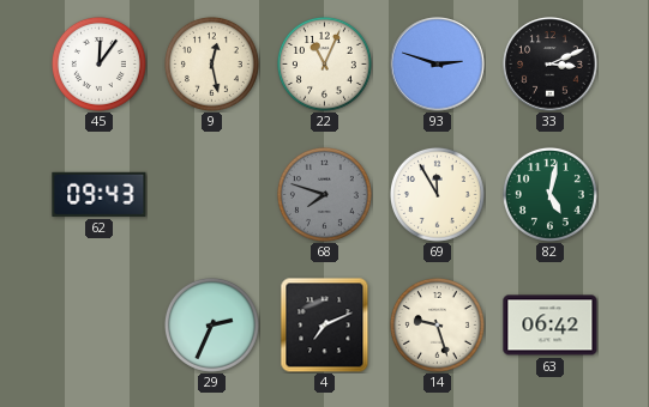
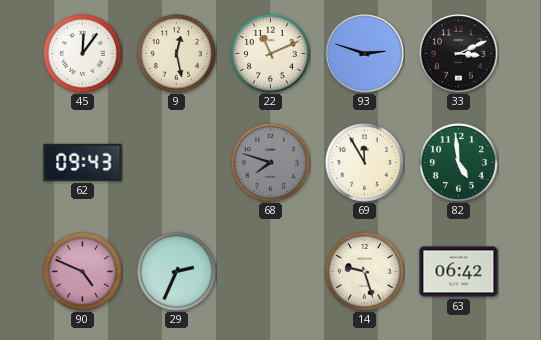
22: 11:04 -> 11:11
82: 5:02 -> 4:59
90: none -> 4:49
4: 7:11 -> none
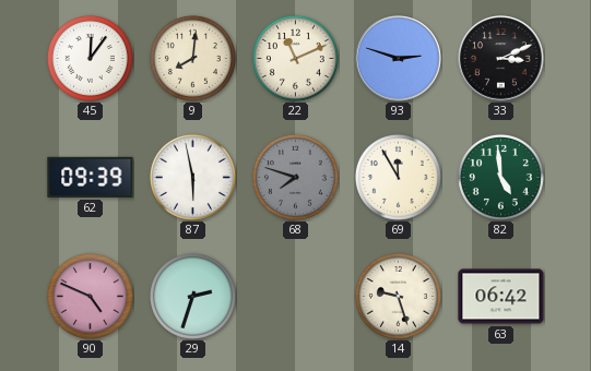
9: 12:28 -> 8:01
62: 09:43 -> 09:39
87: none -> 5:58
29: 2:34 -> 2:33
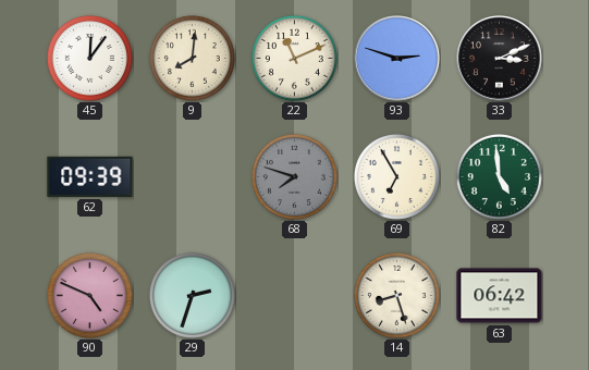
87: 5:58 -> none
69: 11:55 -> 6:55
14: 9:27 -> 8:27
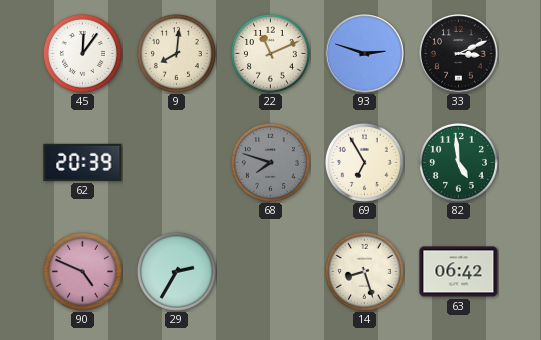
62: 09:39 -> 20:39
29: 2:33 -> 2:35
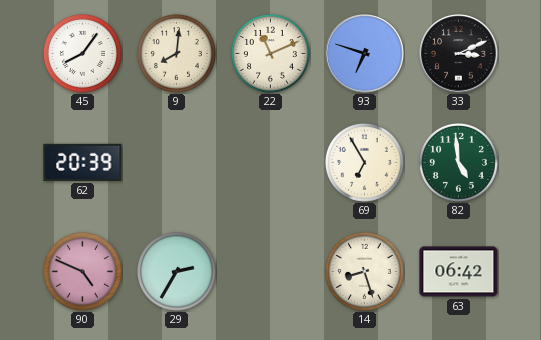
45: 12:06 -> 8:06
93: 2:48 -> 6:48
68: 7:48 -> none
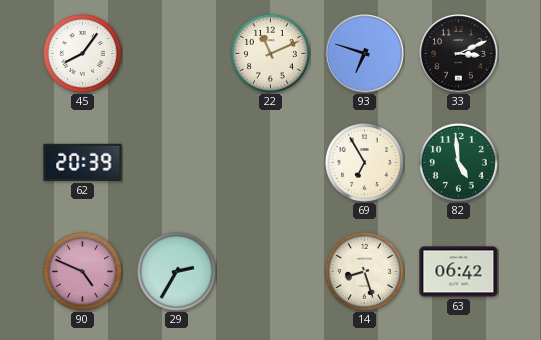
9: 8:01 -> none
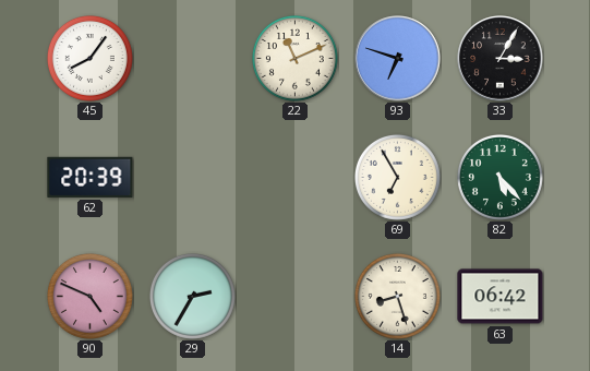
33: 3:11 -> 3:05
82: 4:59 -> 5:23
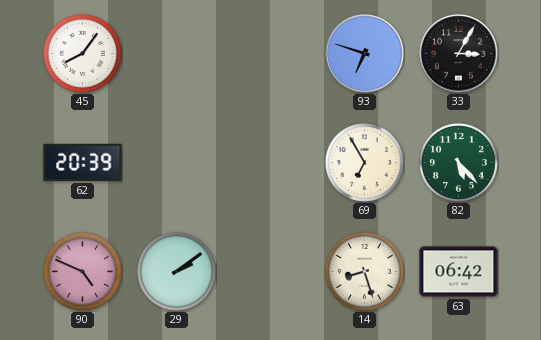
22: 11:11 -> none
29: 2:35 -> 2:09
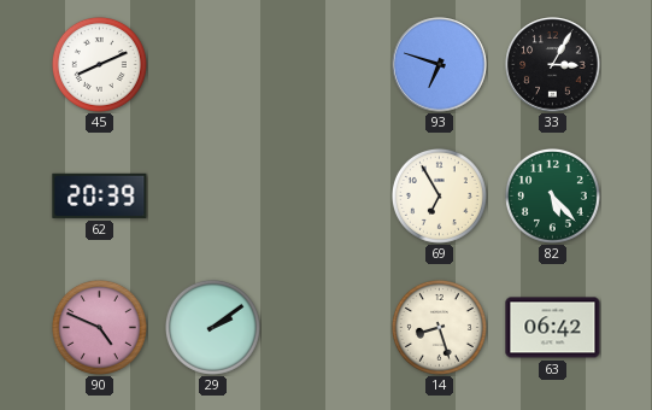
45: 8:06 -> 8:11
